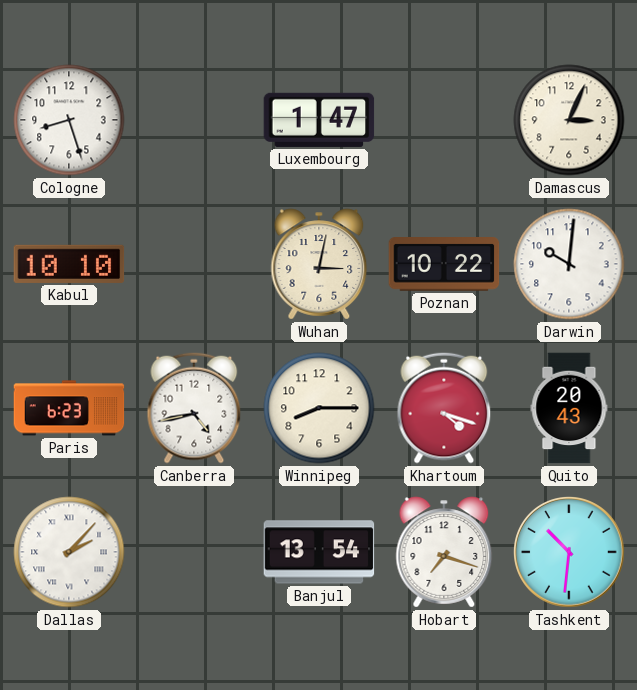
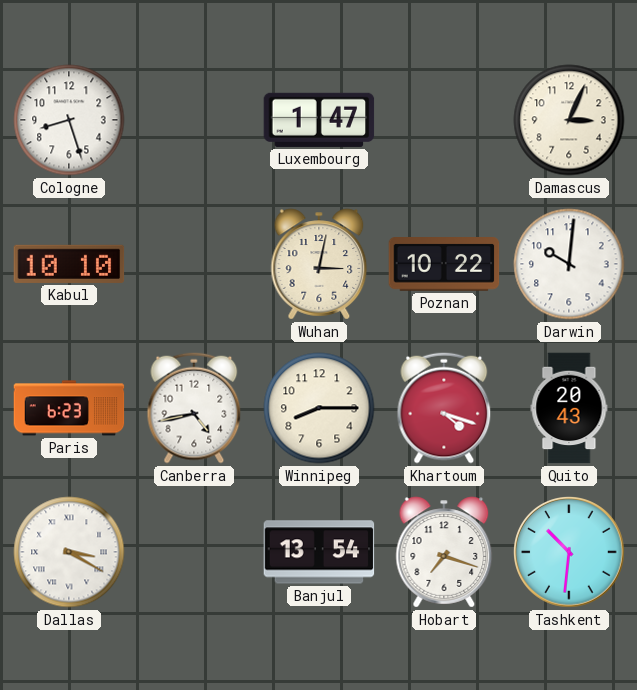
Dallas: 2:07 -> 3:20
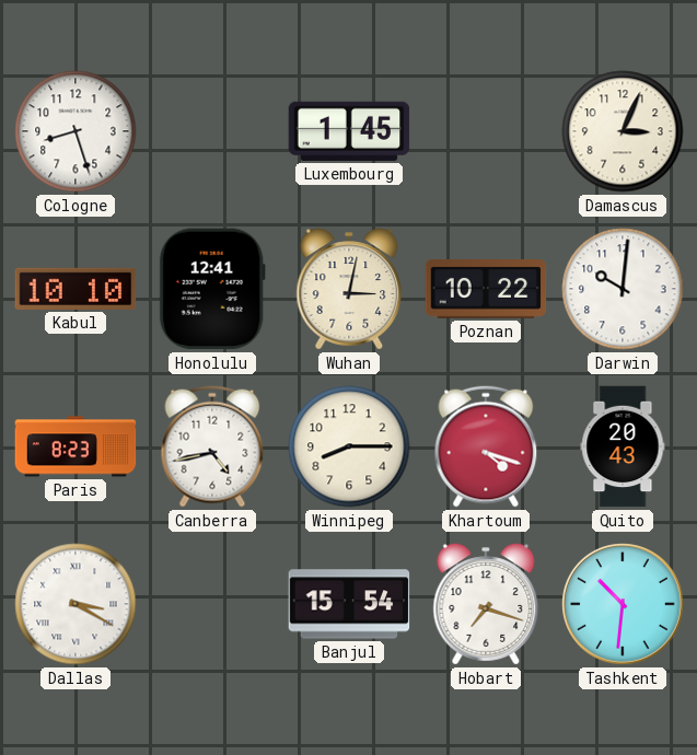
Luxembourg: 1:47 -> 1:45
Honolulu: none -> 12:41
Paris: 6:23 -> 8:23
Banjul: 13:54 -> 15:54
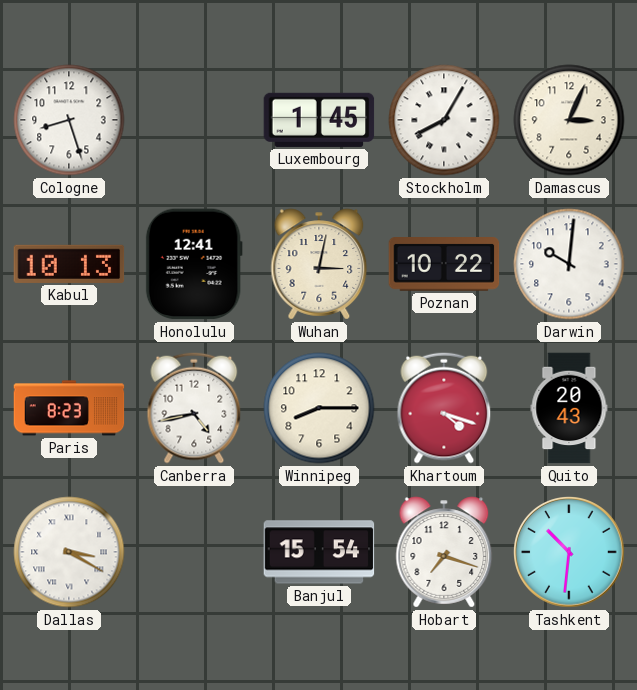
Stockholm: none -> 8:05
Kabul: 10:10 -> 10:13
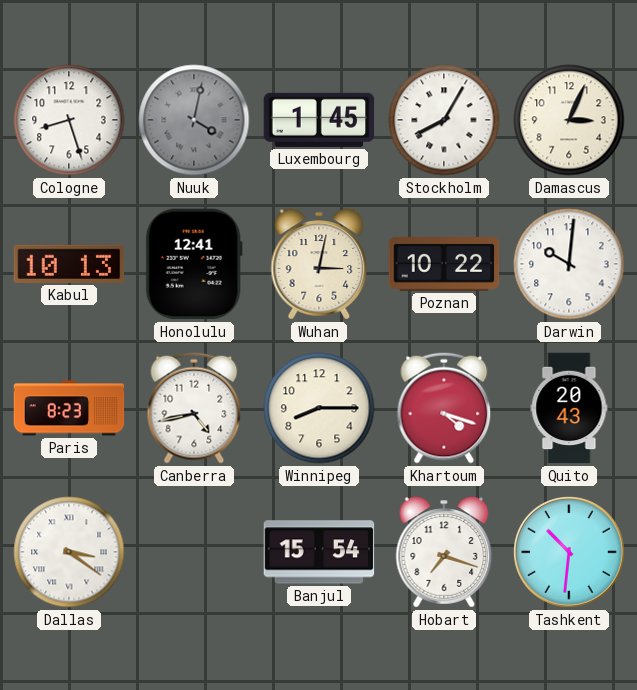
Nuuk: none -> 4:02
Dallas: 3:20 -> 3:21
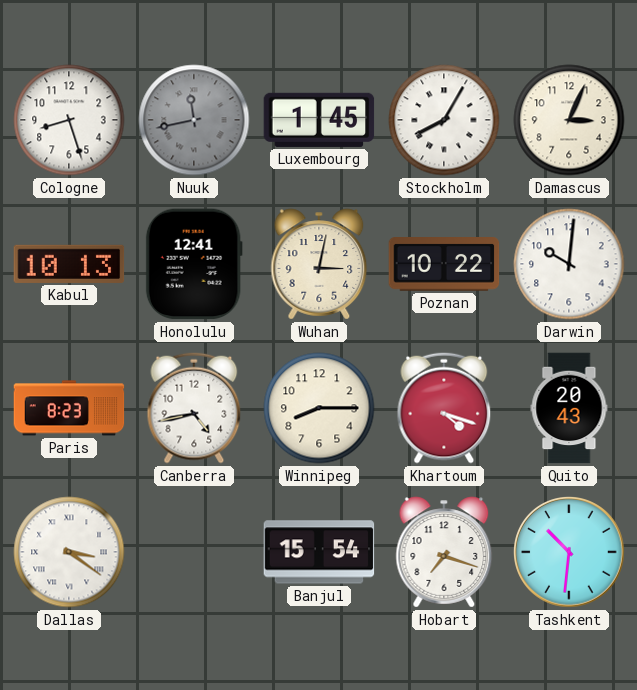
Nuuk: 4:02 -> 11:43
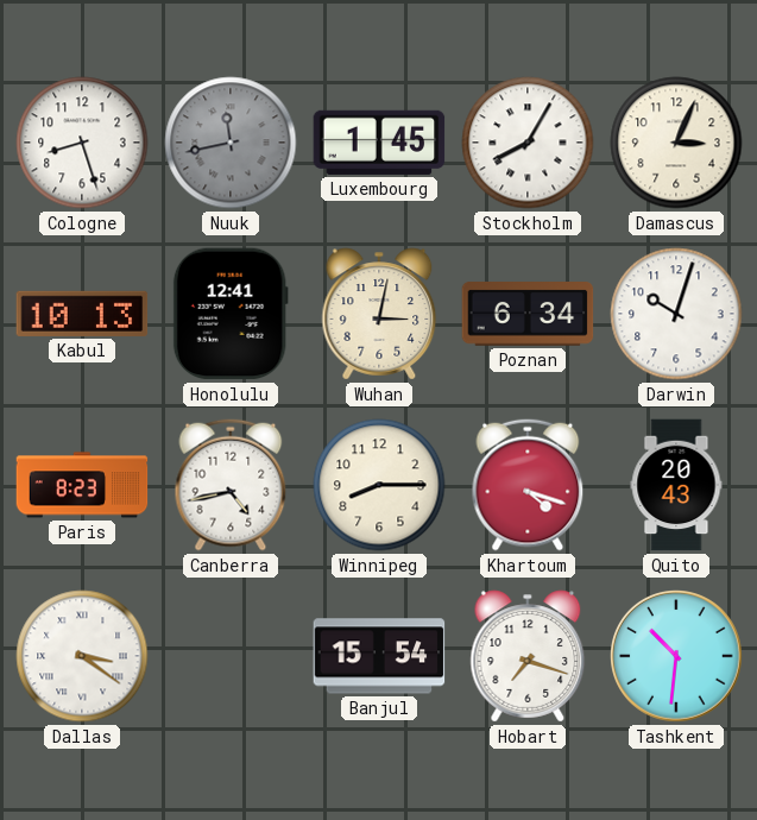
Poznan: 10:22 -> 6:34
Darwin: 10:01 -> 10:03
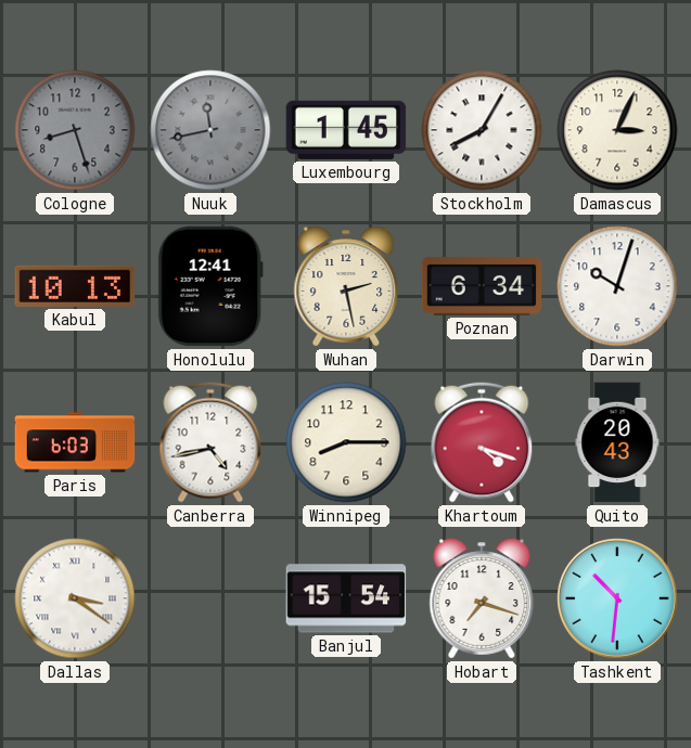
Cologne dial: white -> grey
Wuhan: 3:02 -> 2:28
Paris: 8:23 -> 6:03
